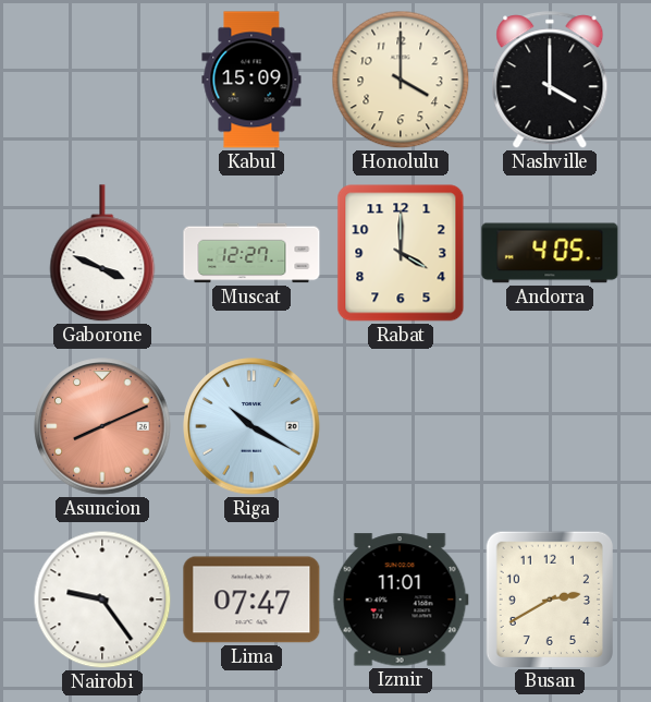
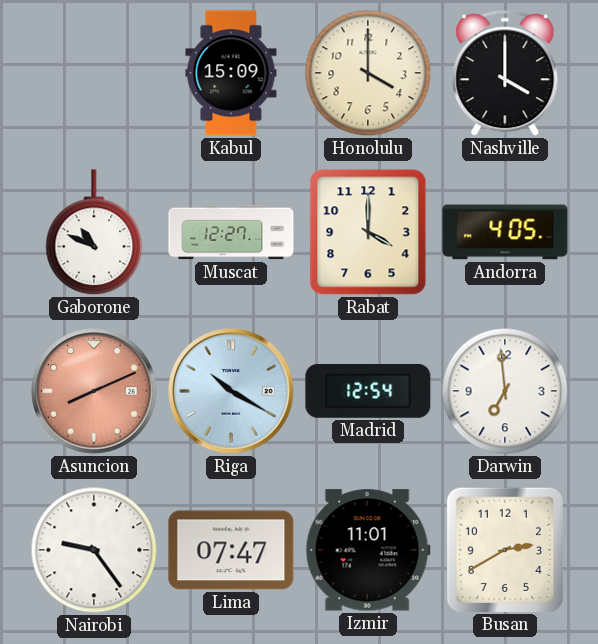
Gaborone: 3:49 -> 10:49
Madrid: none -> 12:54
Darwin: none -> 6:59
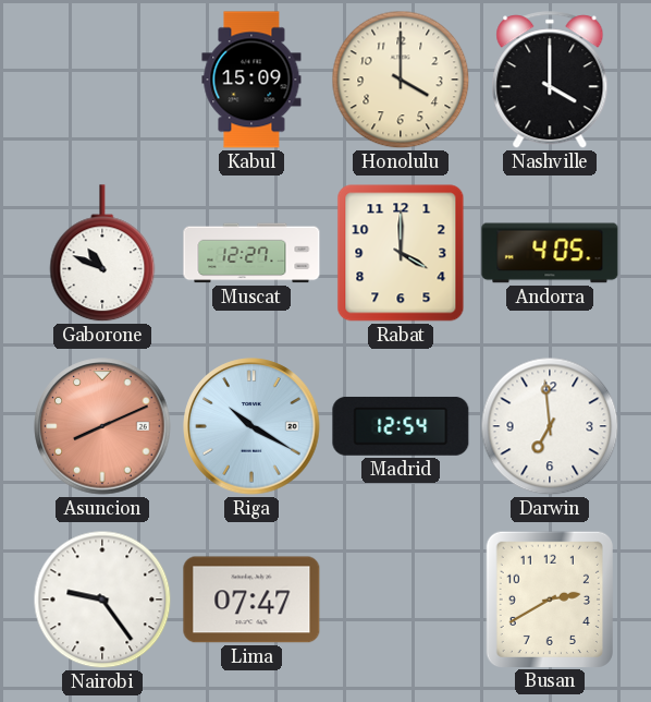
Izmir: 11:01 -> none
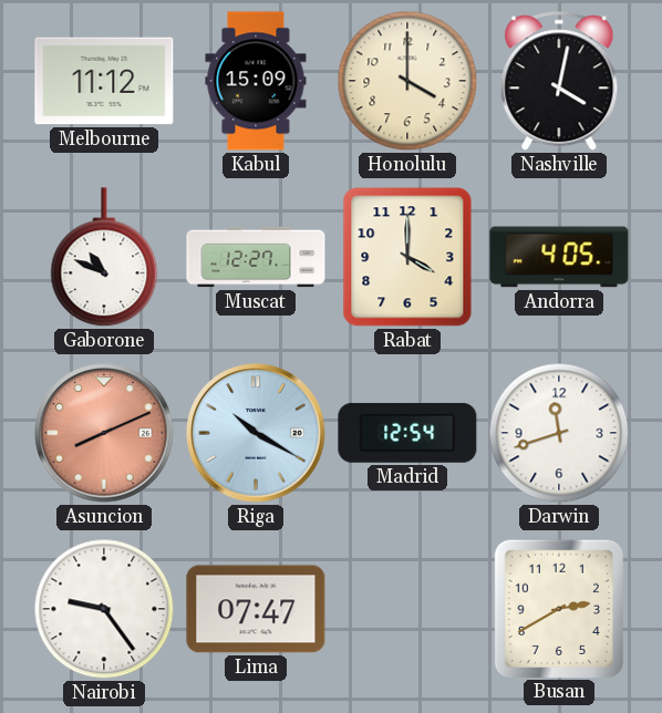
Melbourne: none -> 11:12
Nashville: 4:00 -> 4:02
Darwin: 6:59 -> 11:42
